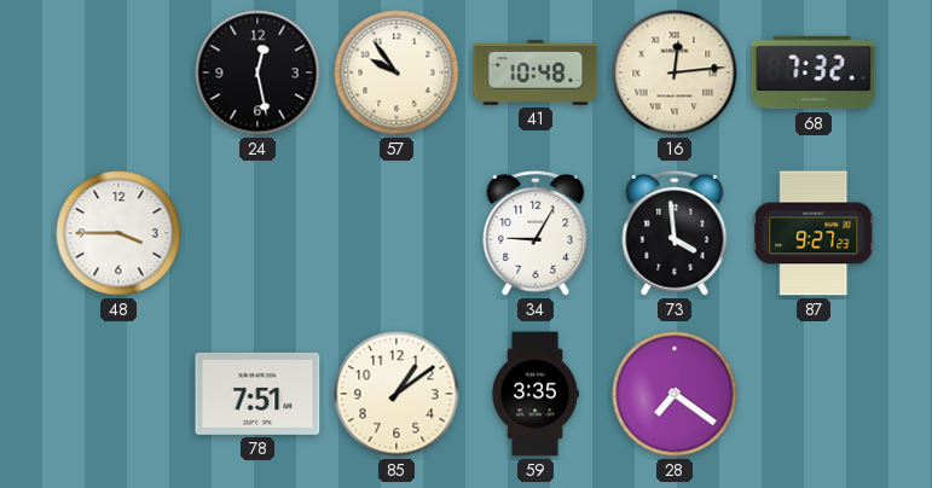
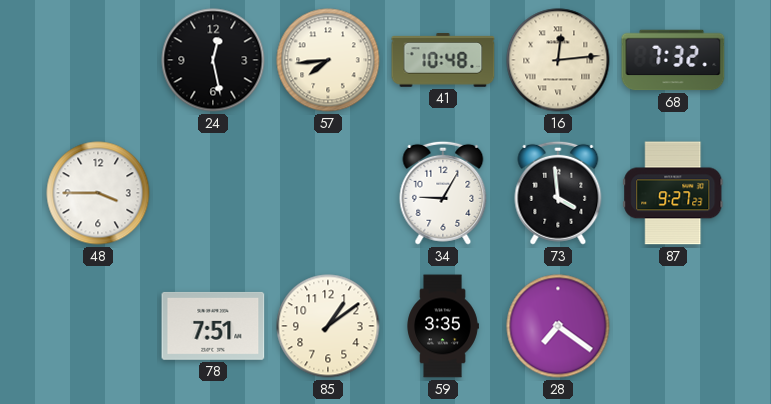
57: 9:54 -> 7:44
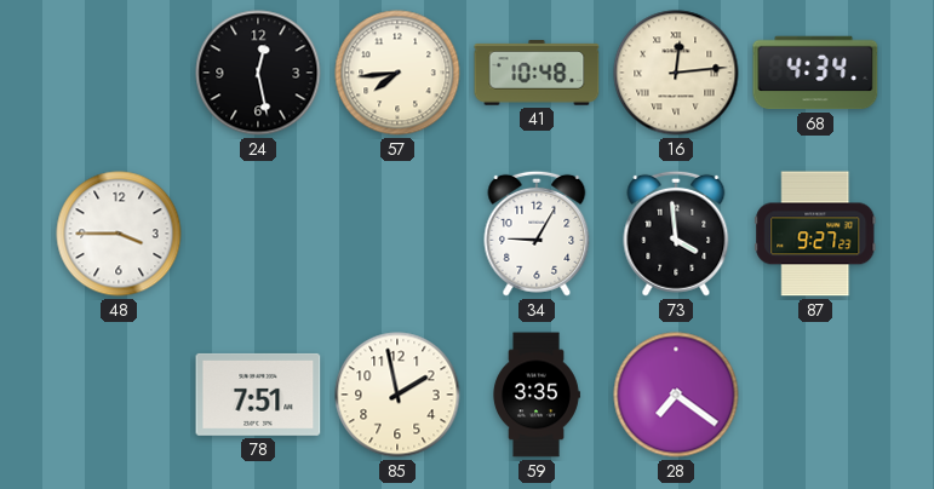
68: 7:32 -> 4:34
85: 1:09 -> 1:58
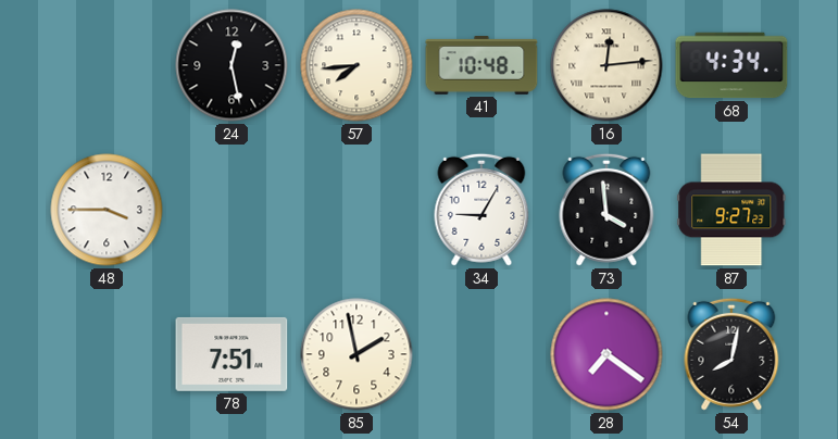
59: 3:35 -> none
54: none -> 8:02
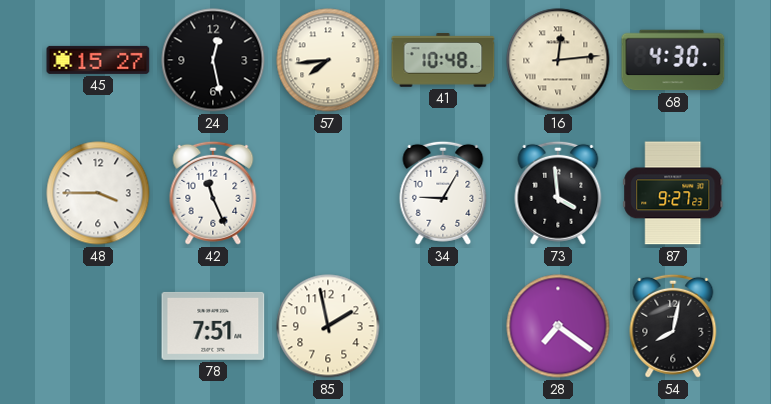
45: none -> 15:27
68: 4:34 -> 4:30
42: none -> 11:26
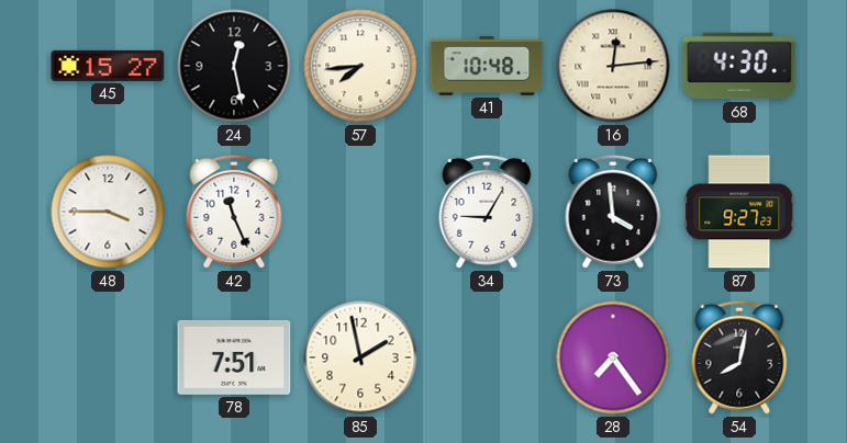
28: 7:21 -> 7:24
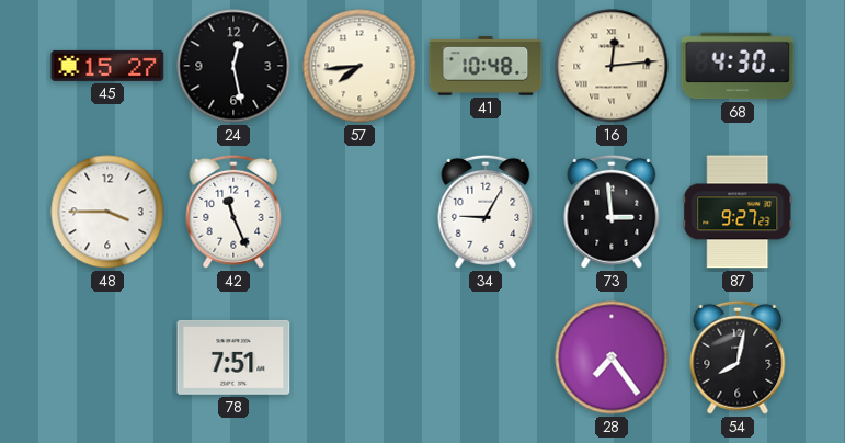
73: 3:59 -> 2:59
85: 1:58 -> none
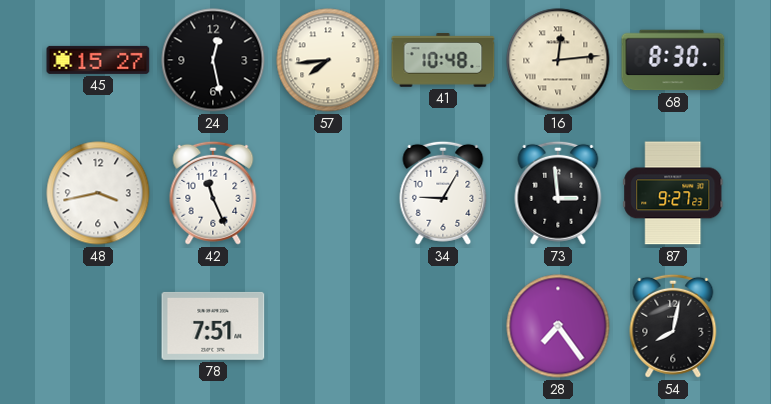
68: 4:30 -> 8:30
48: 3:45 -> 3:43
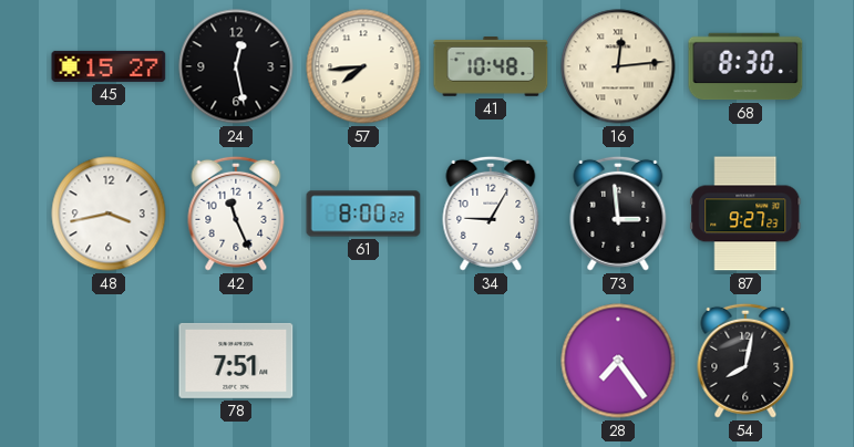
61: none -> 8:00
